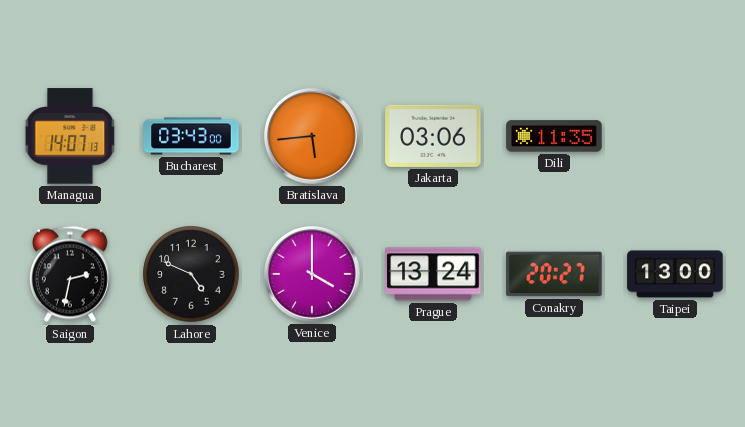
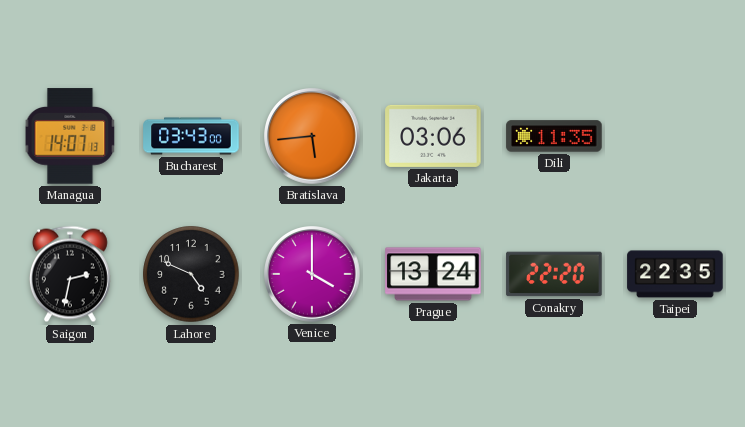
Conakry: 20:27 -> 22:20
Taipei: 13:00 -> 22:35
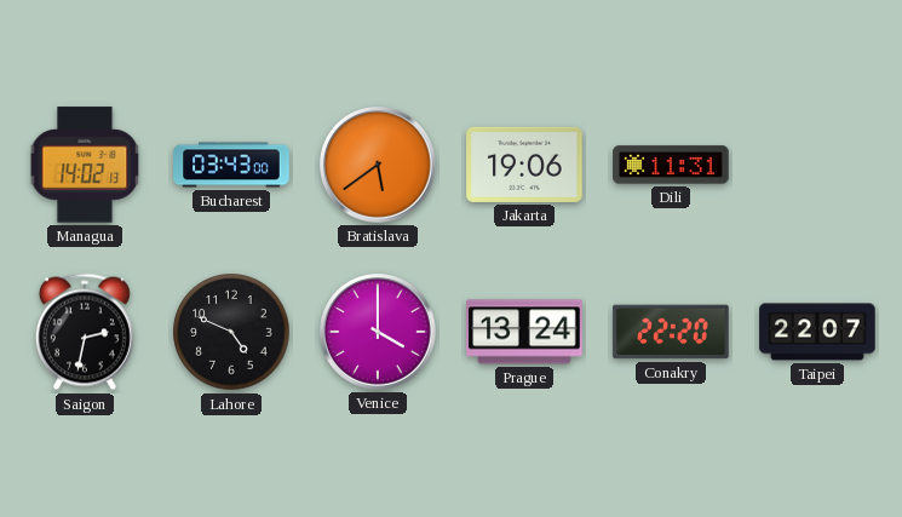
Managua: 14:07 -> 14:02
Bratislava: 5:44 -> 5:39
Jakarta: 03:06 -> 19:06
Dili: 11:35 -> 11:31
Taipei: 22:35 -> 22:07
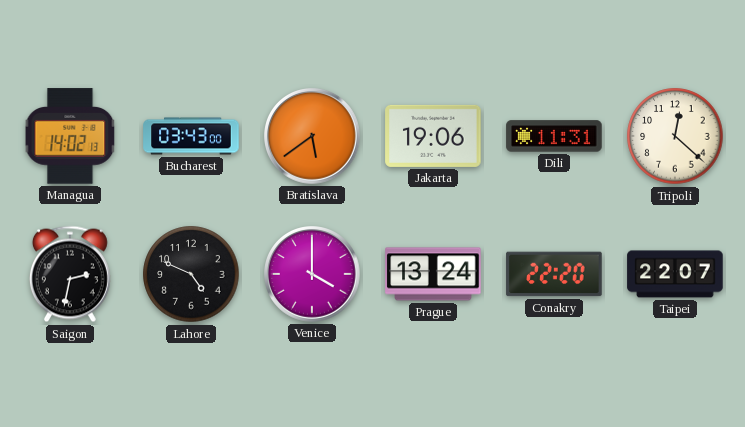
Tripoli: none -> 12:22
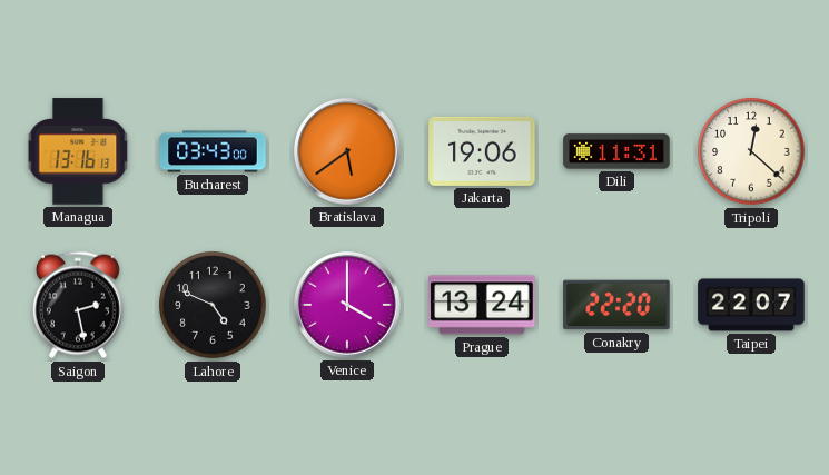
Managua: 14:02 -> 13:16
Saigon: 2:32 -> 2:28
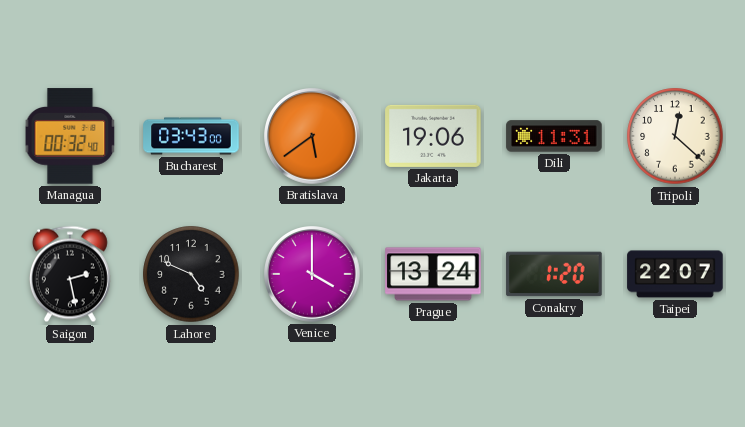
Managua: 13:16 -> 00:32
Conakry: 22:20 -> 1:20
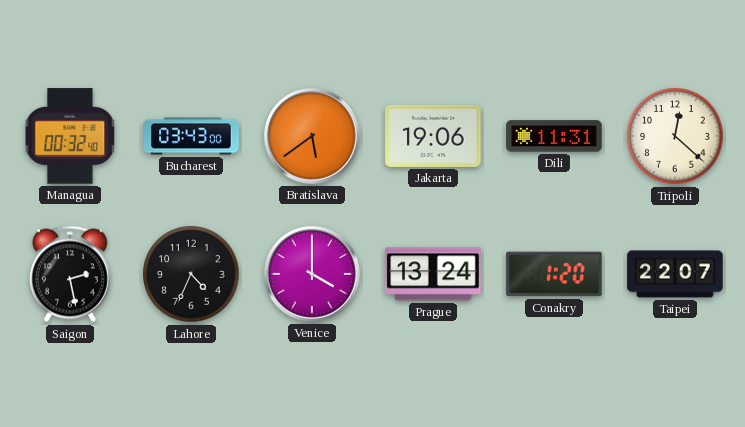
Lahore: 4:49 -> 4:34
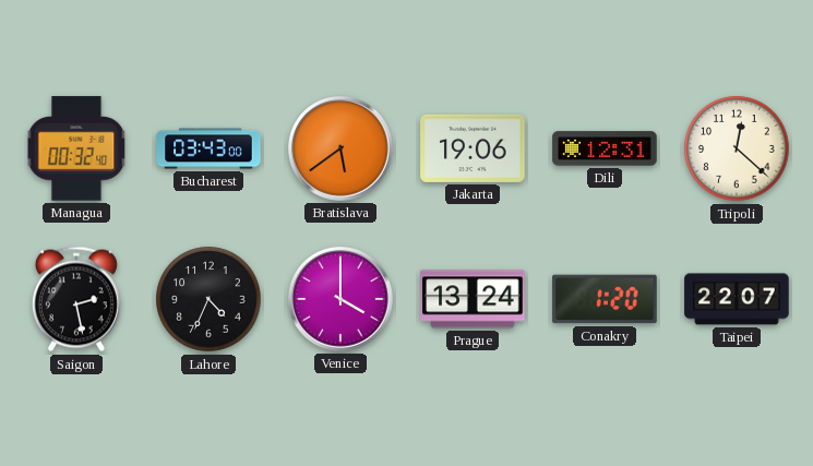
Dili: 11:31 -> 12:31
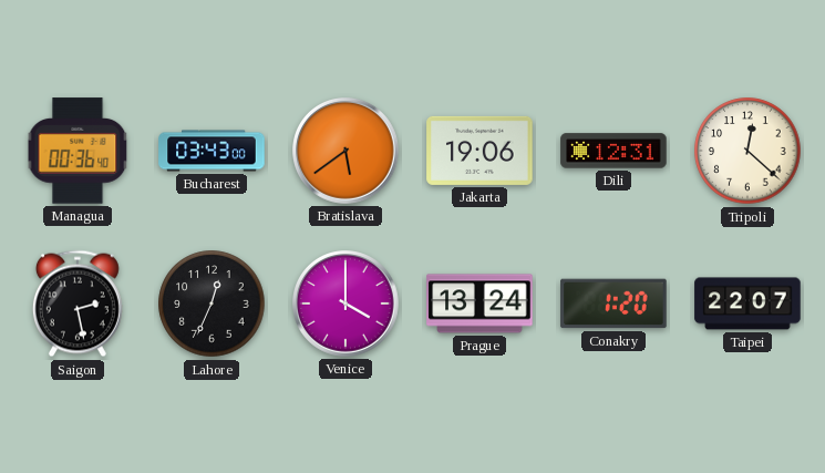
Managua: 00:32 -> 00:36
Lahore: 4:34 -> 12:34
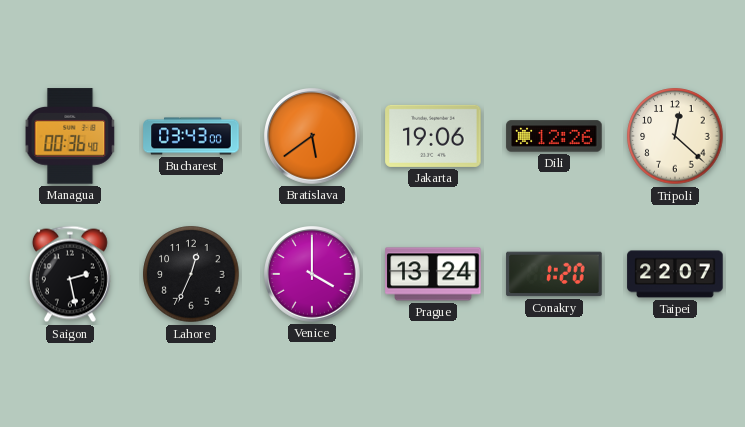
Dili: 12:31 -> 12:26
